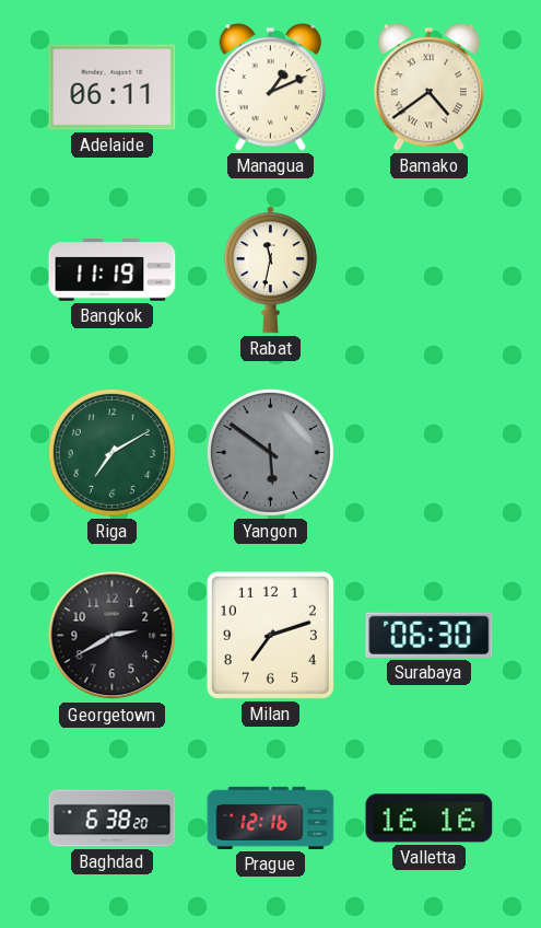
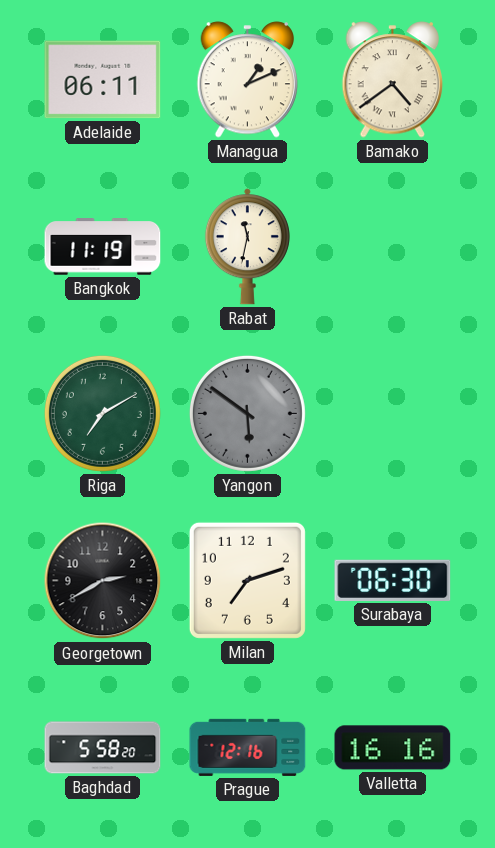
Baghdad: 6:38 -> 5:58
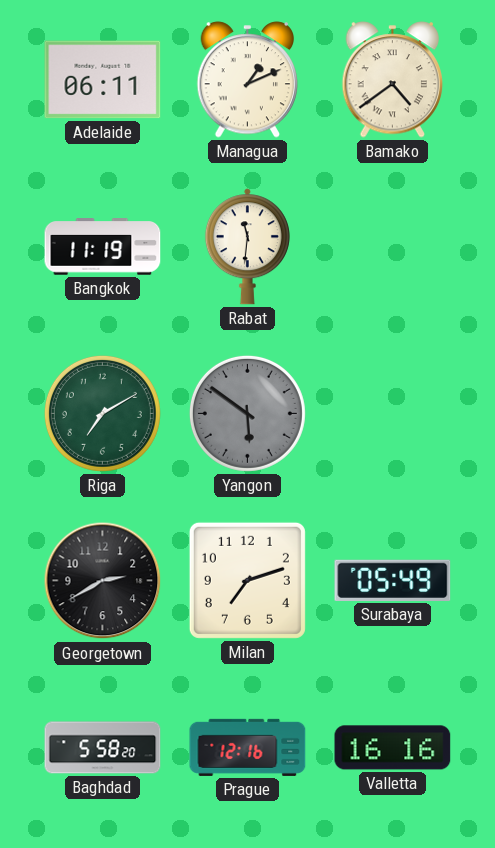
Rabat: 11:32 -> 11:31
Surabaya: 06:30 -> 05:49
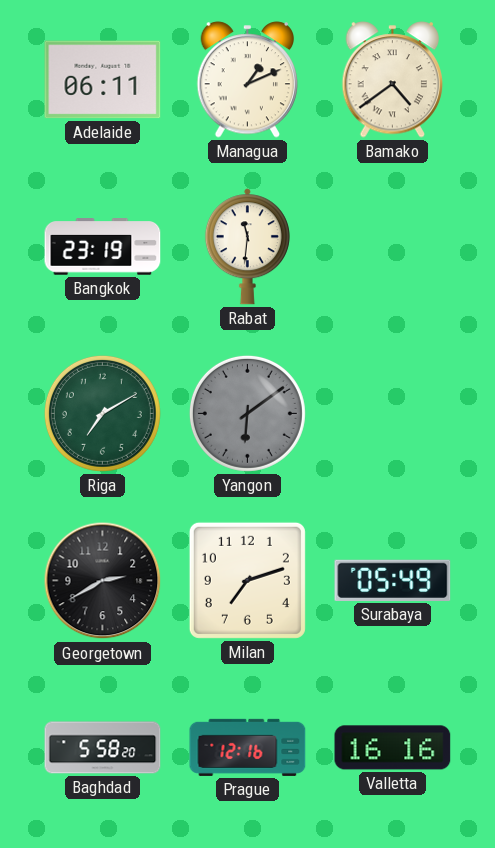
Bangkok: 11:19 -> 23:19
Yangon: 5:51 -> 6:09
